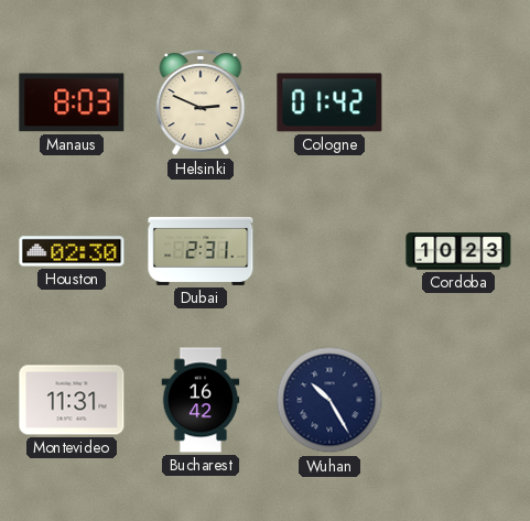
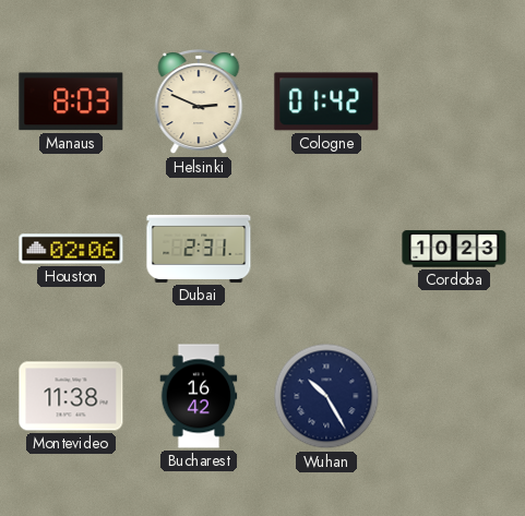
Houston: 02:30 -> 02:06
Montevideo: 11:31 -> 11:38
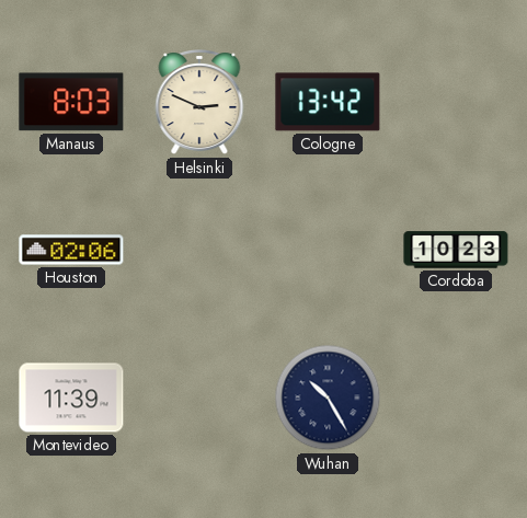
Cologne: 01:42 -> 13:42
Dubai: 2:31 -> none
Montevideo: 11:38 -> 11:39
Bucharest: 16:42 -> none
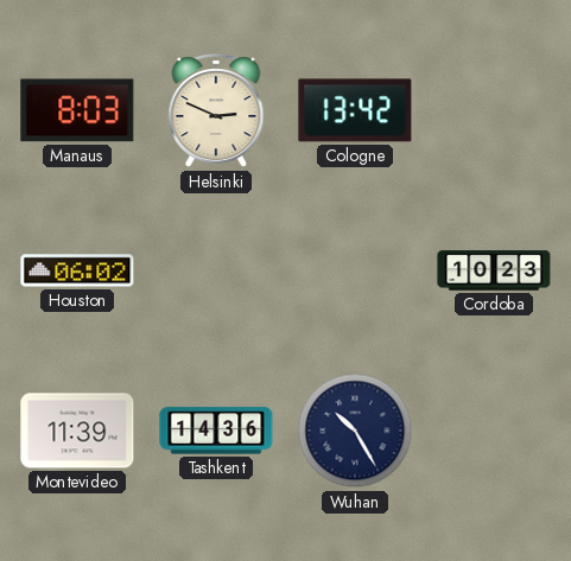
Houston: 02:06 -> 06:02
Tashkent: none -> 14:36
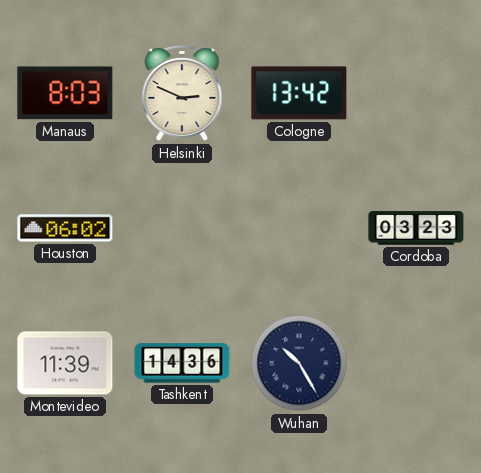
Cordoba: 10:23 -> 03:23
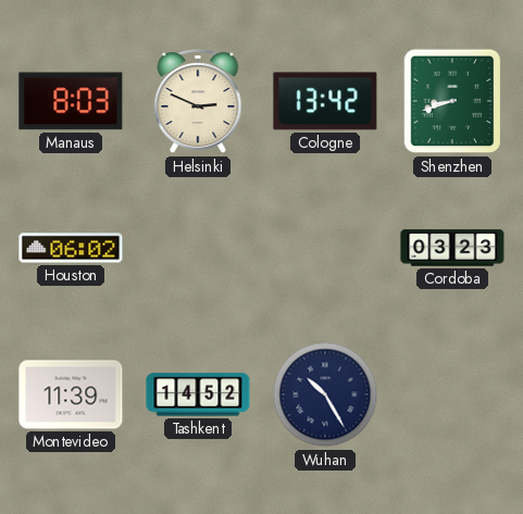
Shenzhen: none -> 8:42
Tashkent: 14:36 -> 14:52
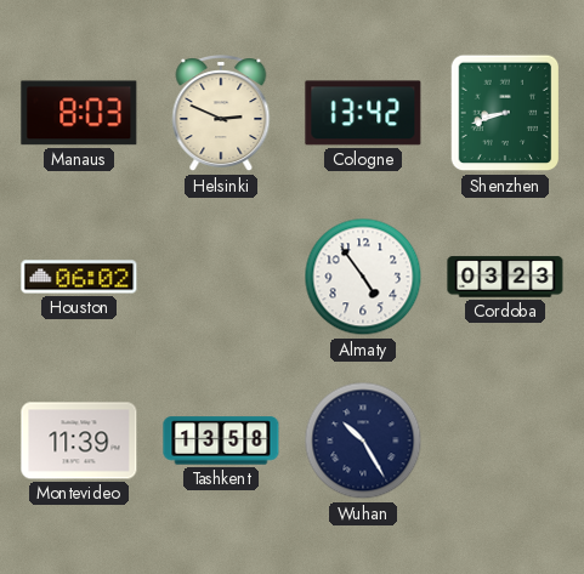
Almaty: none -> 4:54
Tashkent: 14:52 -> 13:58
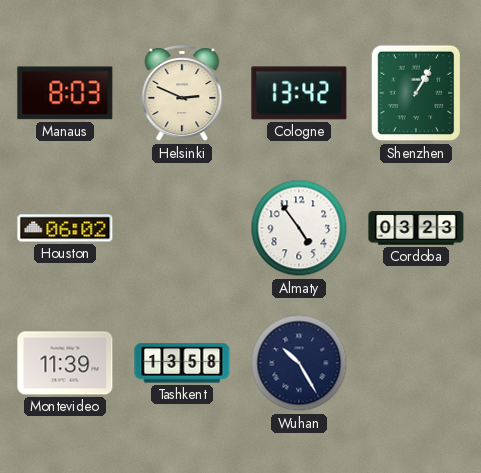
Shenzhen: 8:42 -> 1:05
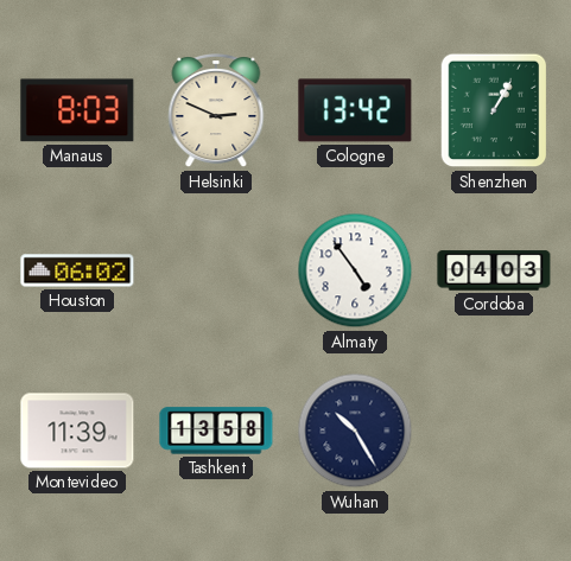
Cordoba: 03:23 -> 04:03
